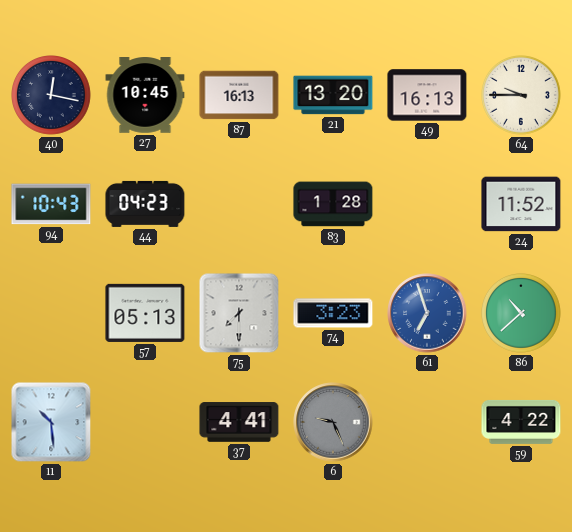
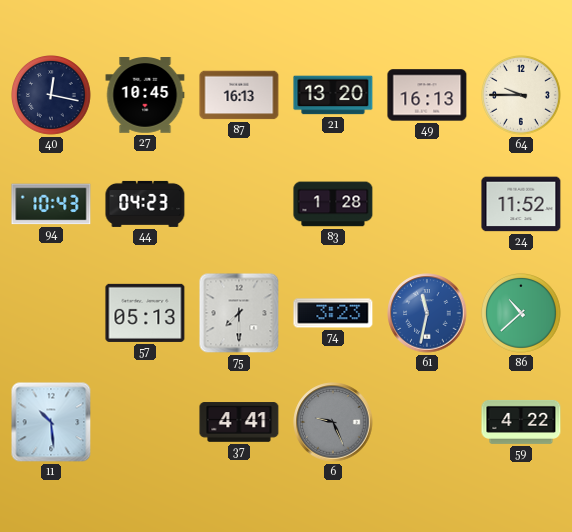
61: 6:57 -> 11:32
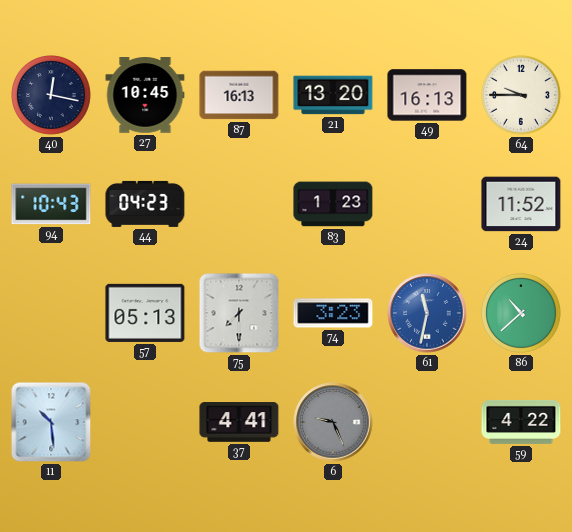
83: 1:28 -> 1:23
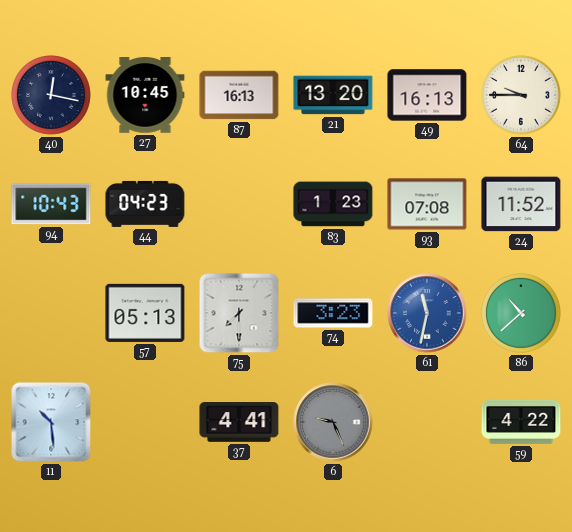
93: none -> 07:08
